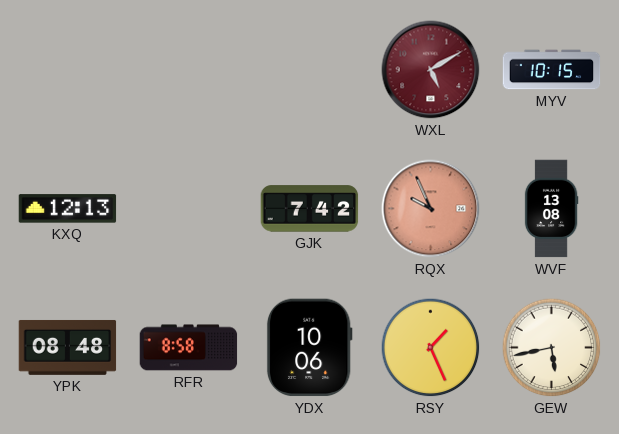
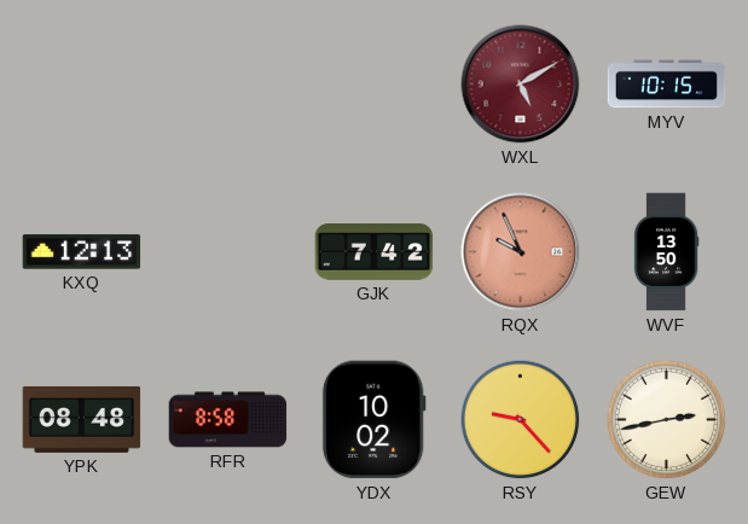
WVF: 13:08 -> 13:50
YDX: 10:06 -> 10:02
RSY: 1:26 -> 9:23
GEW: 5:43 -> 2:43
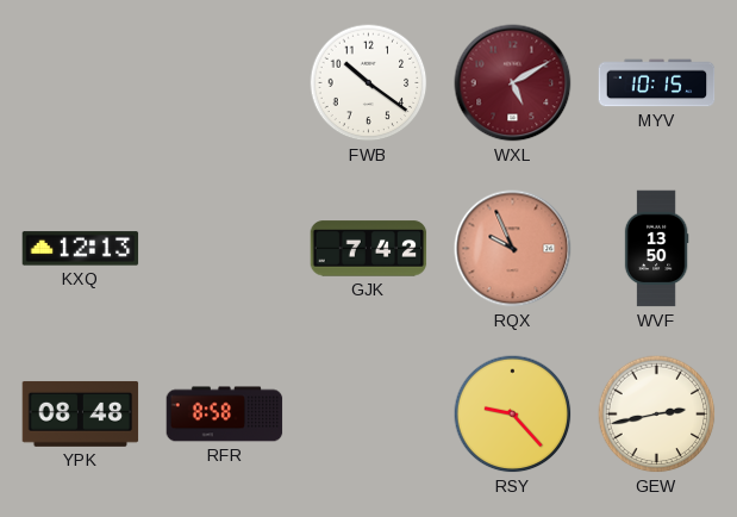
FWB: none -> 10:21
YDX: 10:02 -> none
